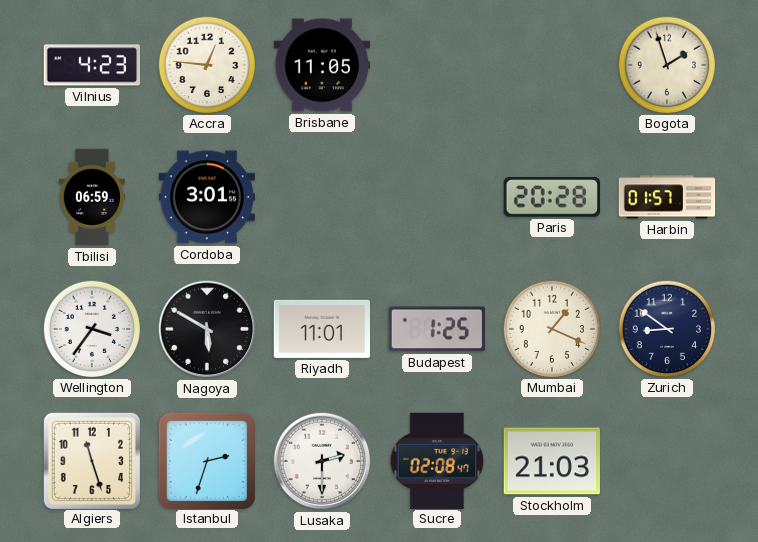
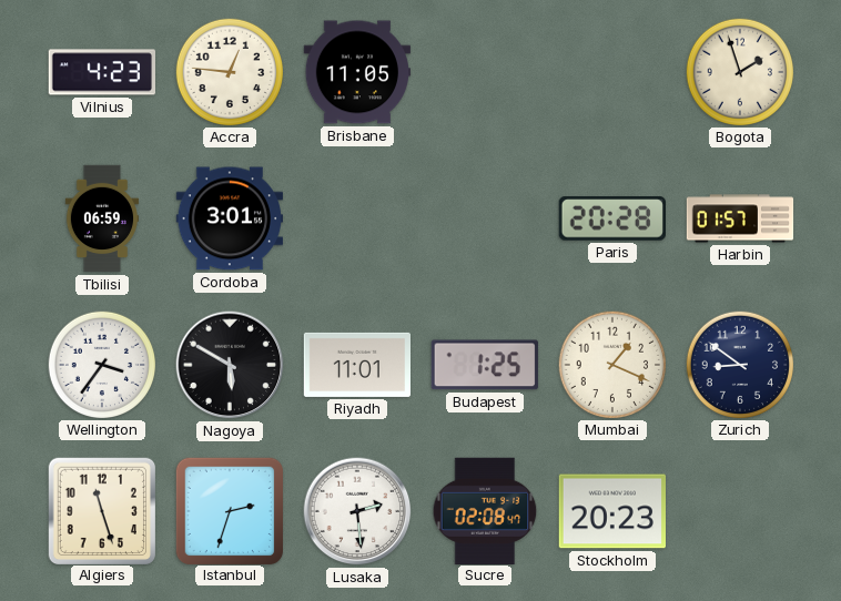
Lusaka: 2:30 -> 2:29
Stockholm: 21:03 -> 20:23
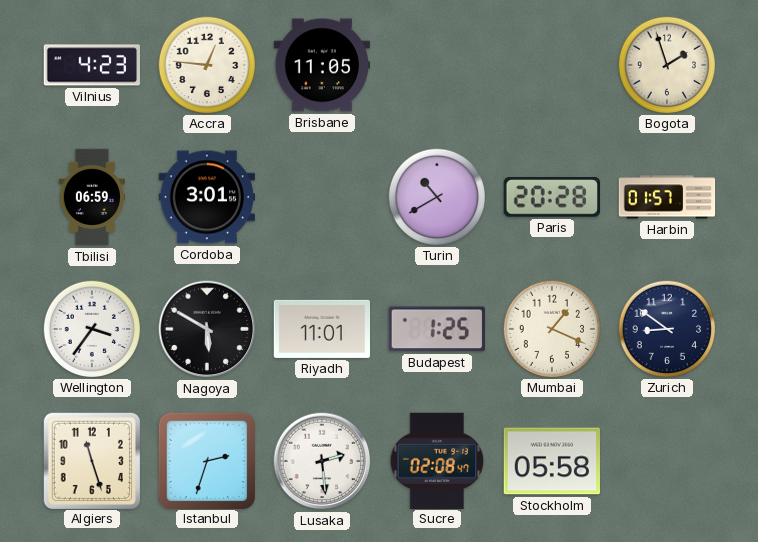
Turin: none -> 10:40
Stockholm: 20:23 -> 05:58
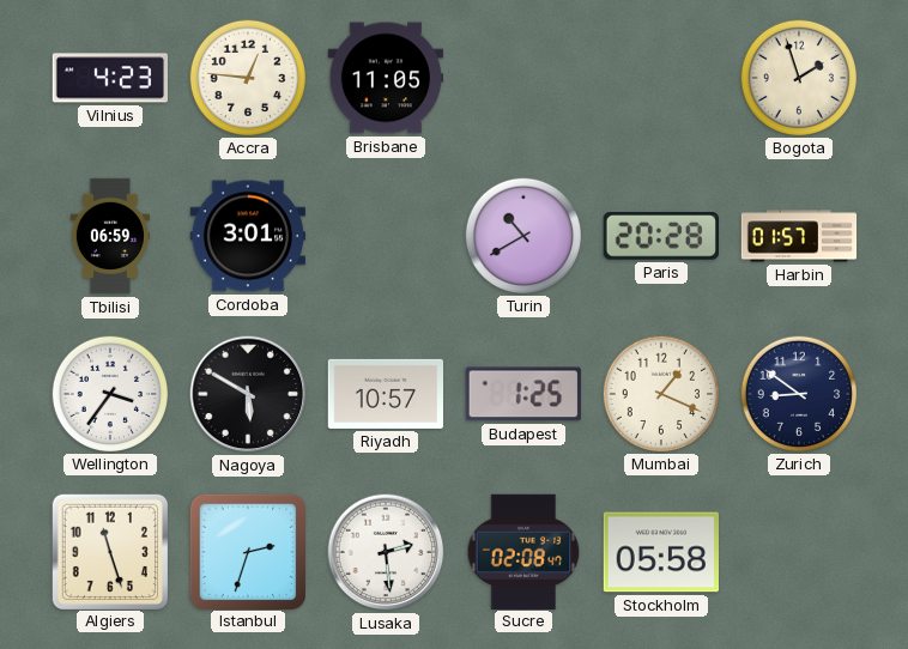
Riyadh: 11:01 -> 10:57
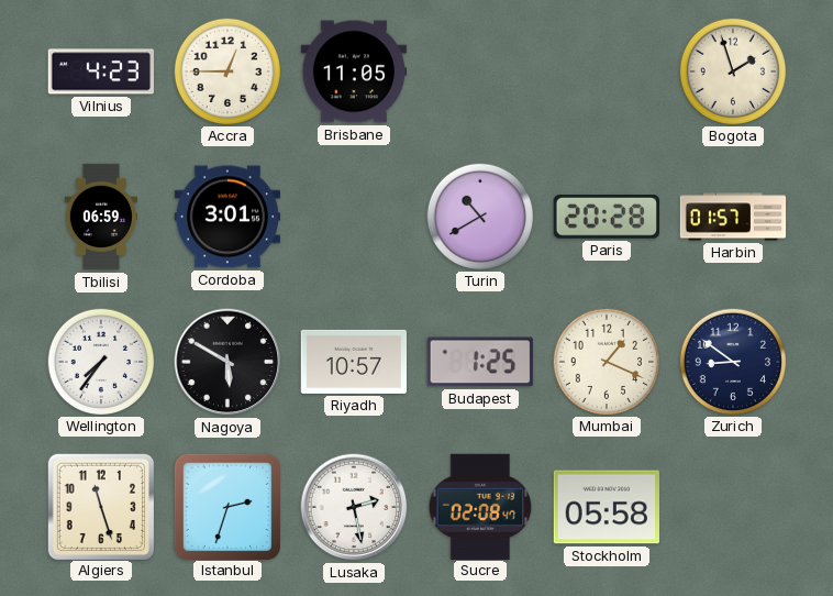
Accra: 12:46 -> 12:45
Wellington: 3:36 -> 7:36
Lusaka: 2:29 -> 2:28
